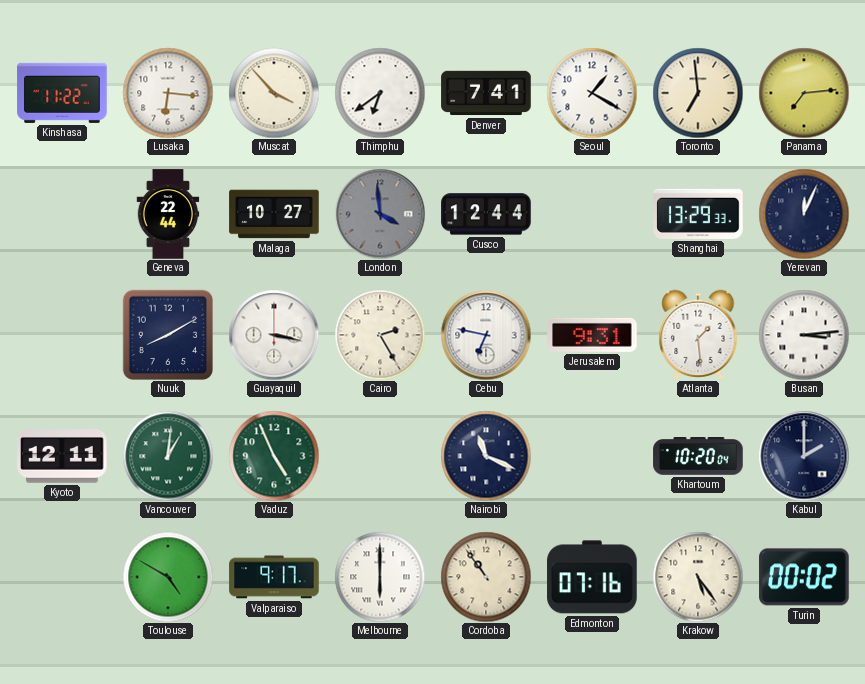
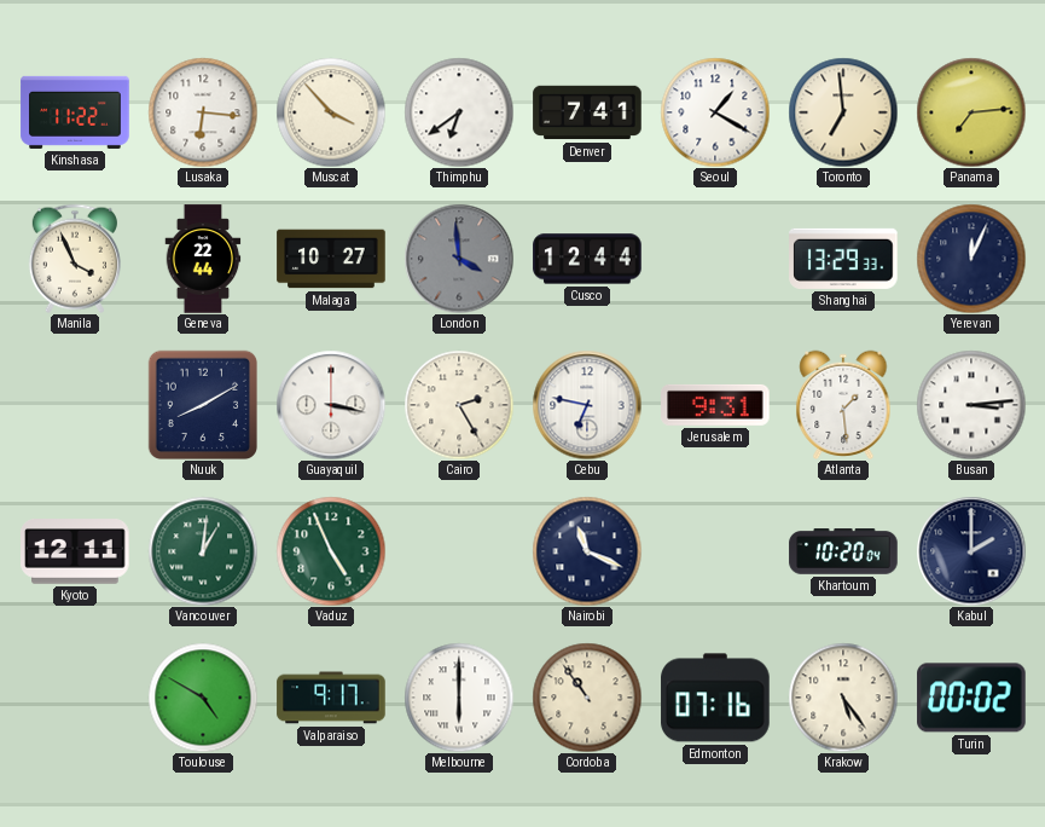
Manila: none -> 3:56
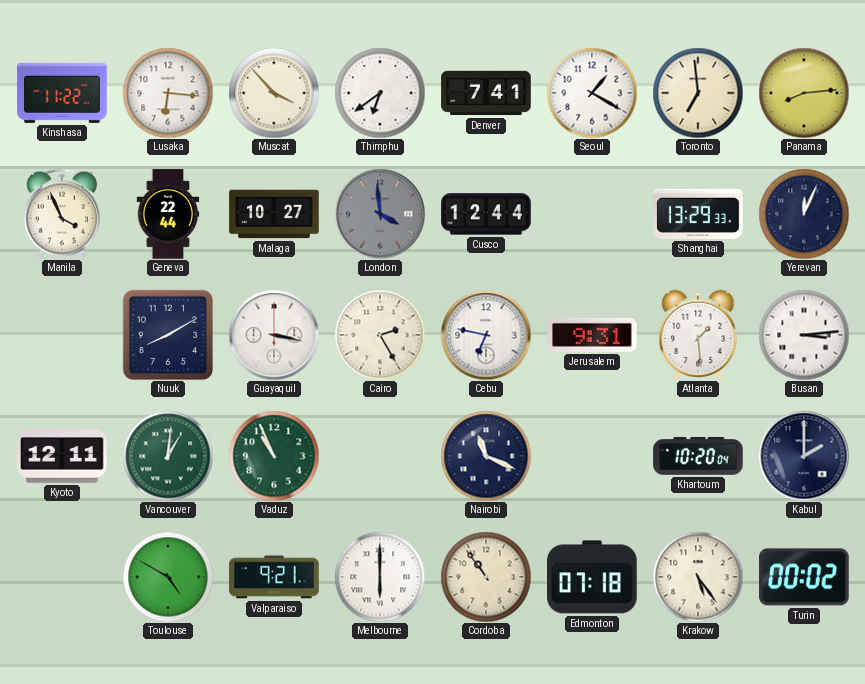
Panama: 7:14 -> 8:14
Vaduz: 4:56 -> 10:56
Valparaiso: 9:17 -> 9:21
Edmonton: 07:16 -> 07:18
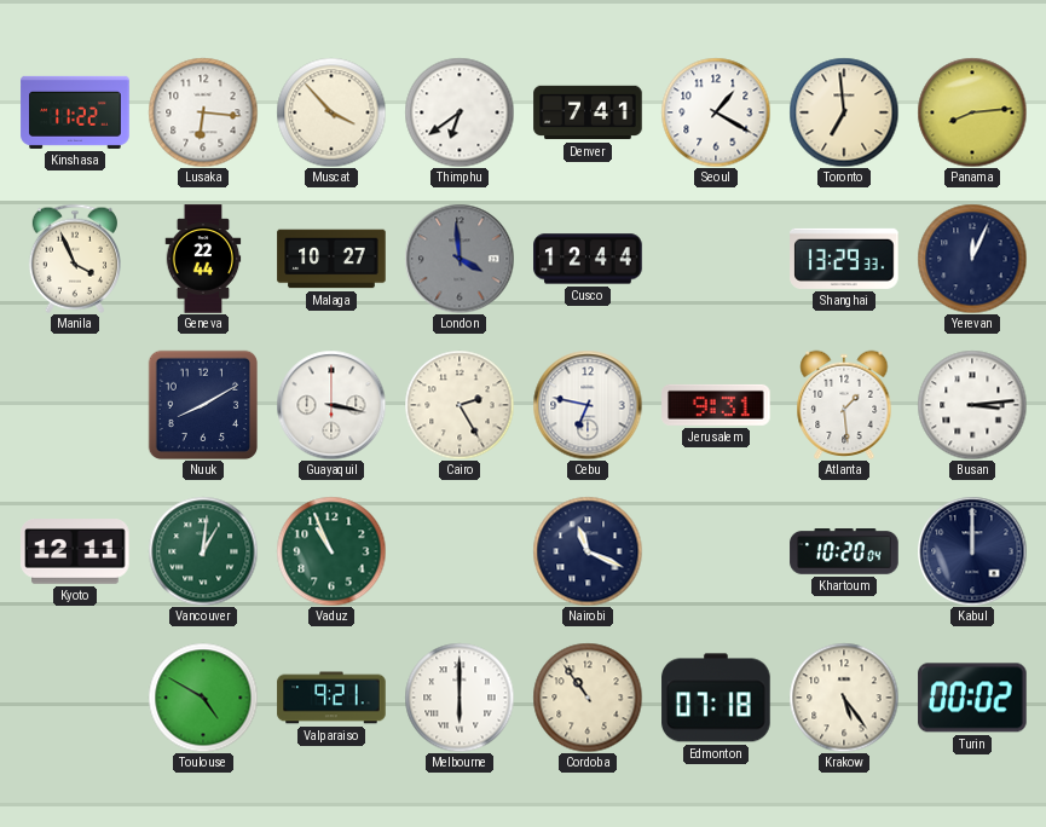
Kabul: 2:00 -> 12:00
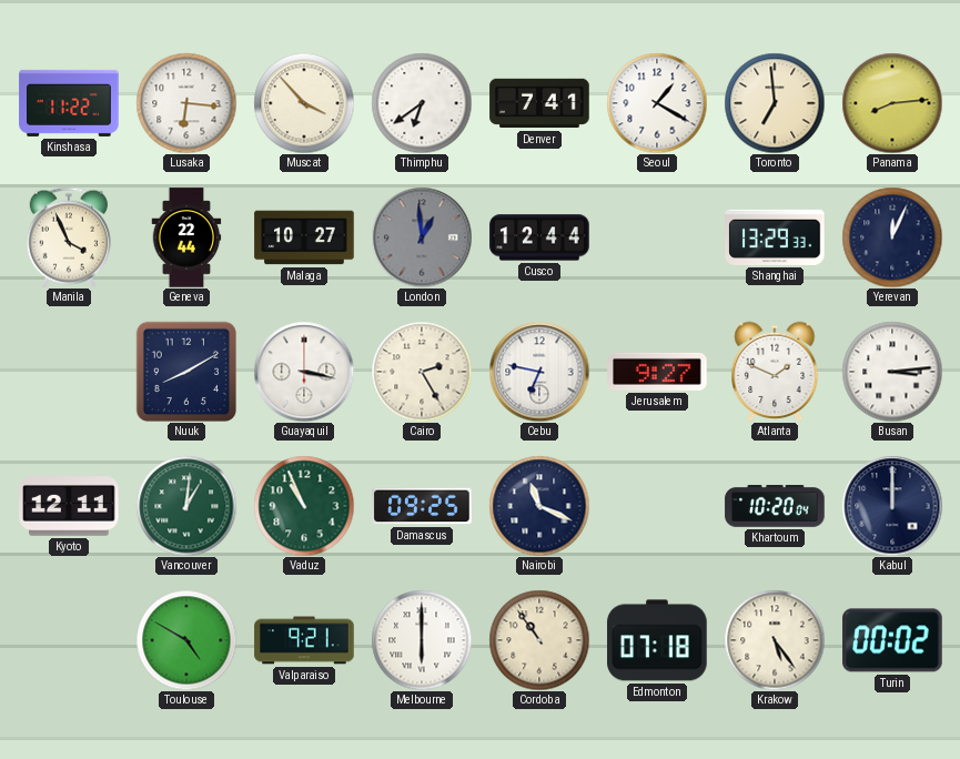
London: 3:59 -> 12:59
Jerusalem: 9:31 -> 9:27
Atlanta: 1:29 -> 1:49
Damascus: none -> 09:25
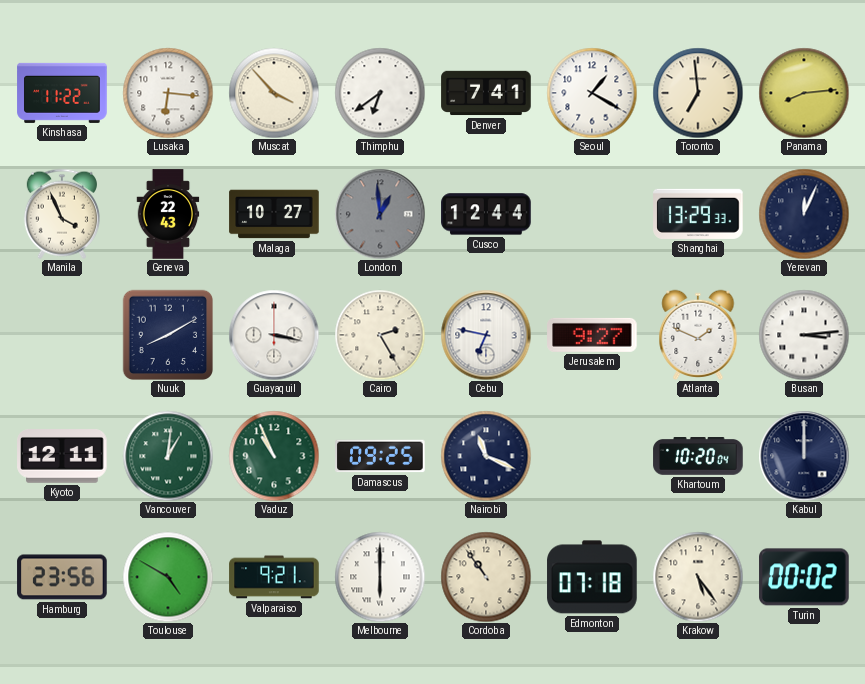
Geneva: 22:44 -> 22:43
Hamburg: none -> 23:56
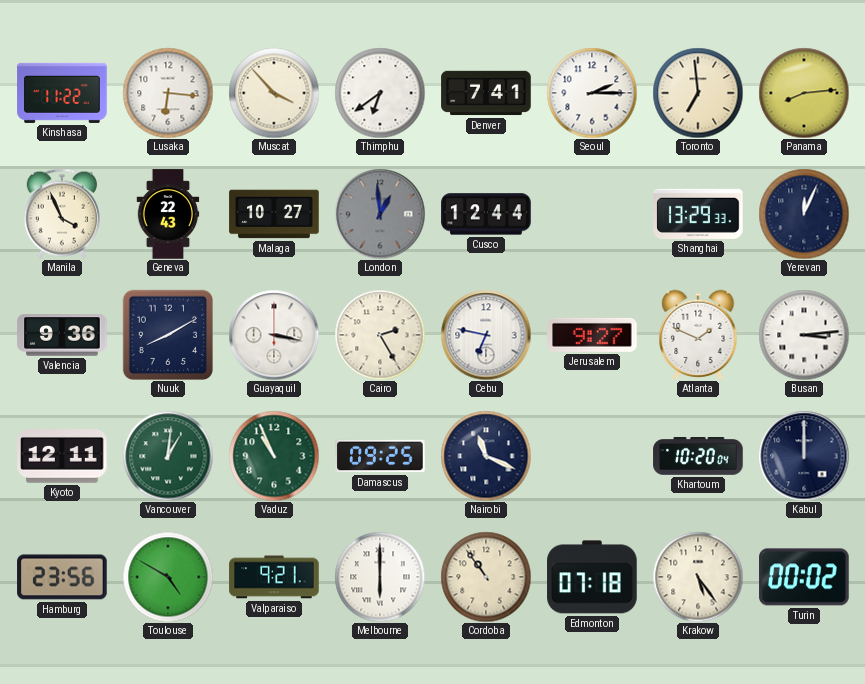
Seoul: 1:20 -> 2:15
Valencia: none -> 9:36
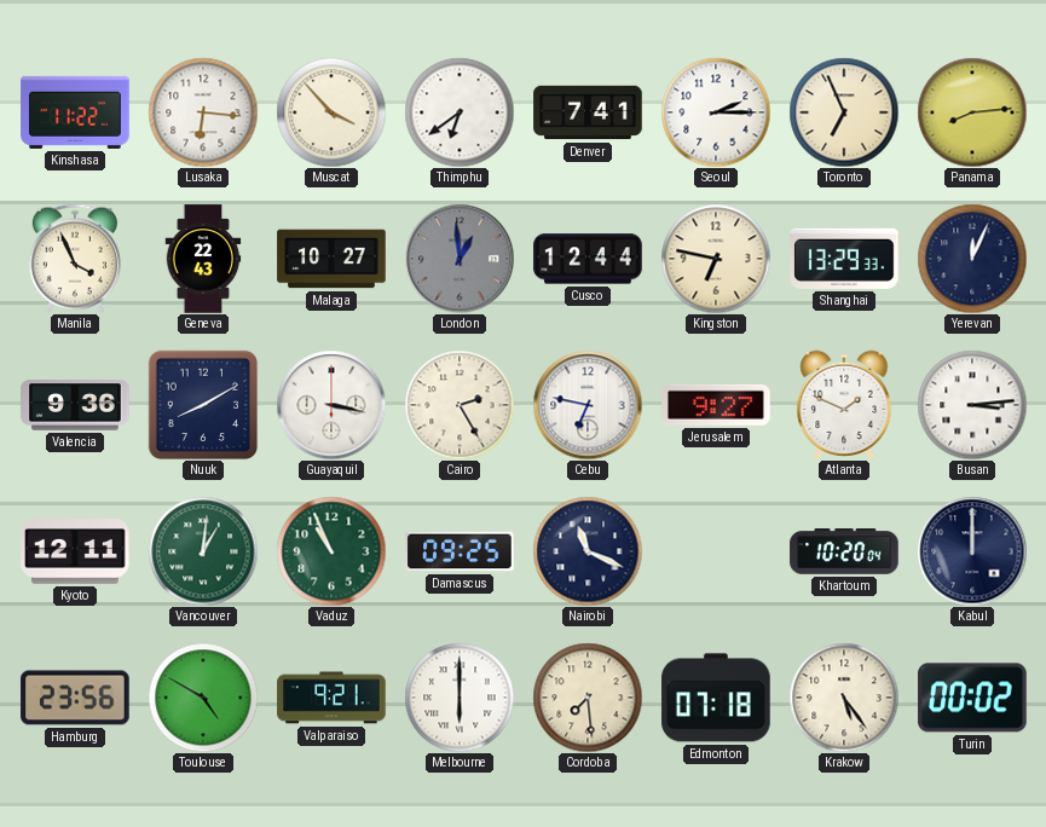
Toronto: 6:59 -> 6:56
Kingston: none -> 6:47
Cordoba: 10:54 -> 7:29
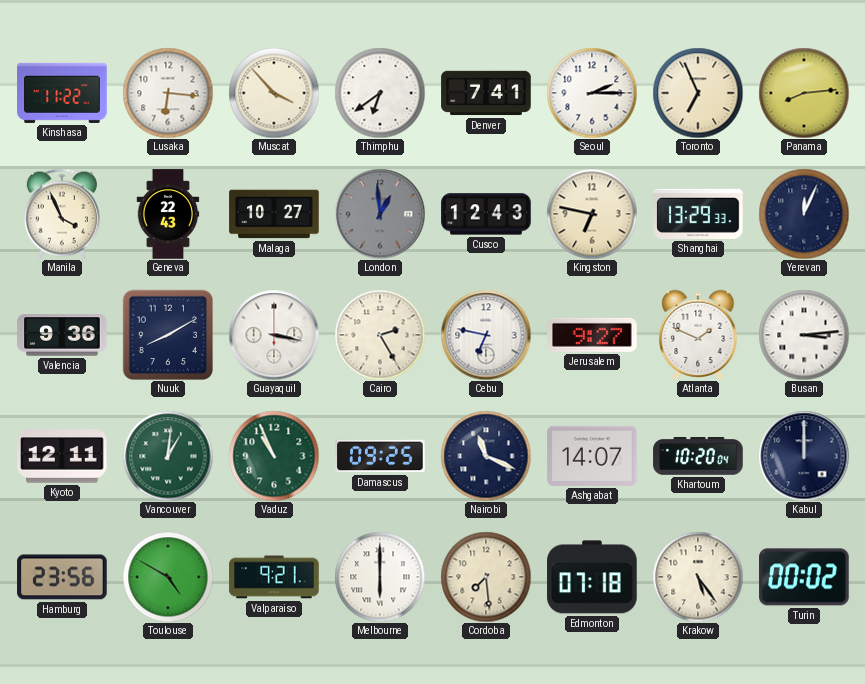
Cusco: 12:44 -> 12:43
Ashgabat: none -> 14:07
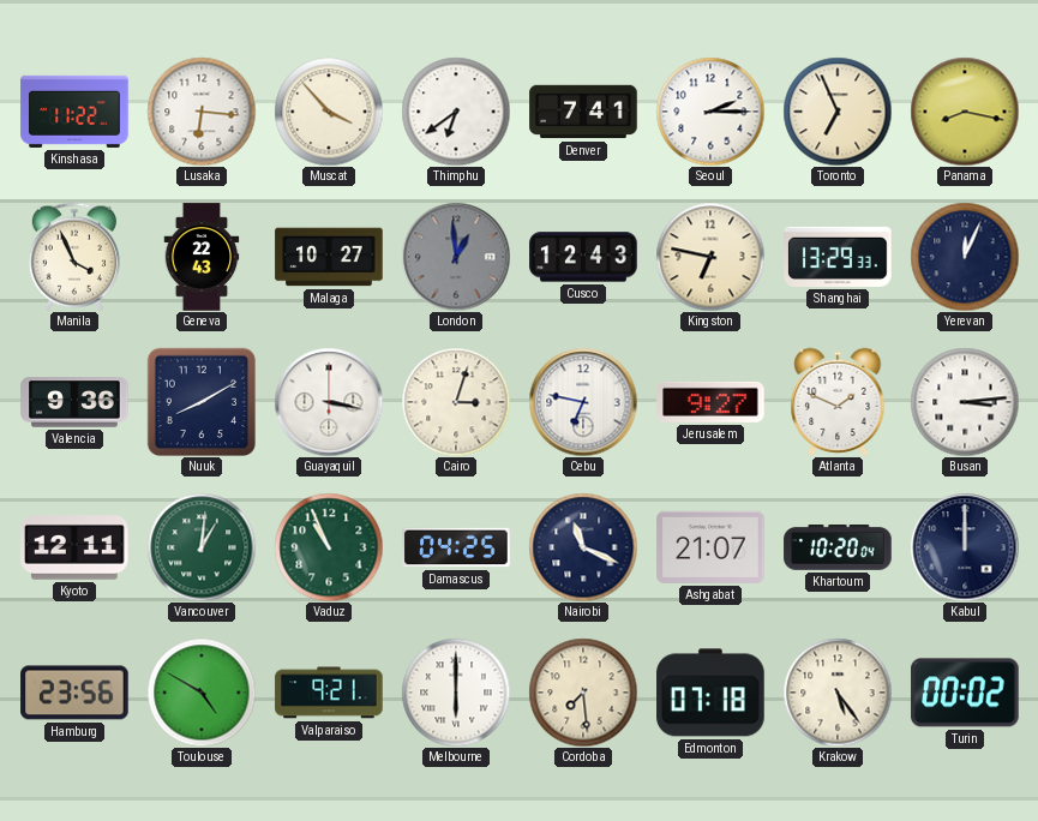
Panama: 8:14 -> 8:17
Cairo: 2:25 -> 3:03
Damascus: 09:25 -> 04:25
Ashgabat: 14:07 -> 21:07
